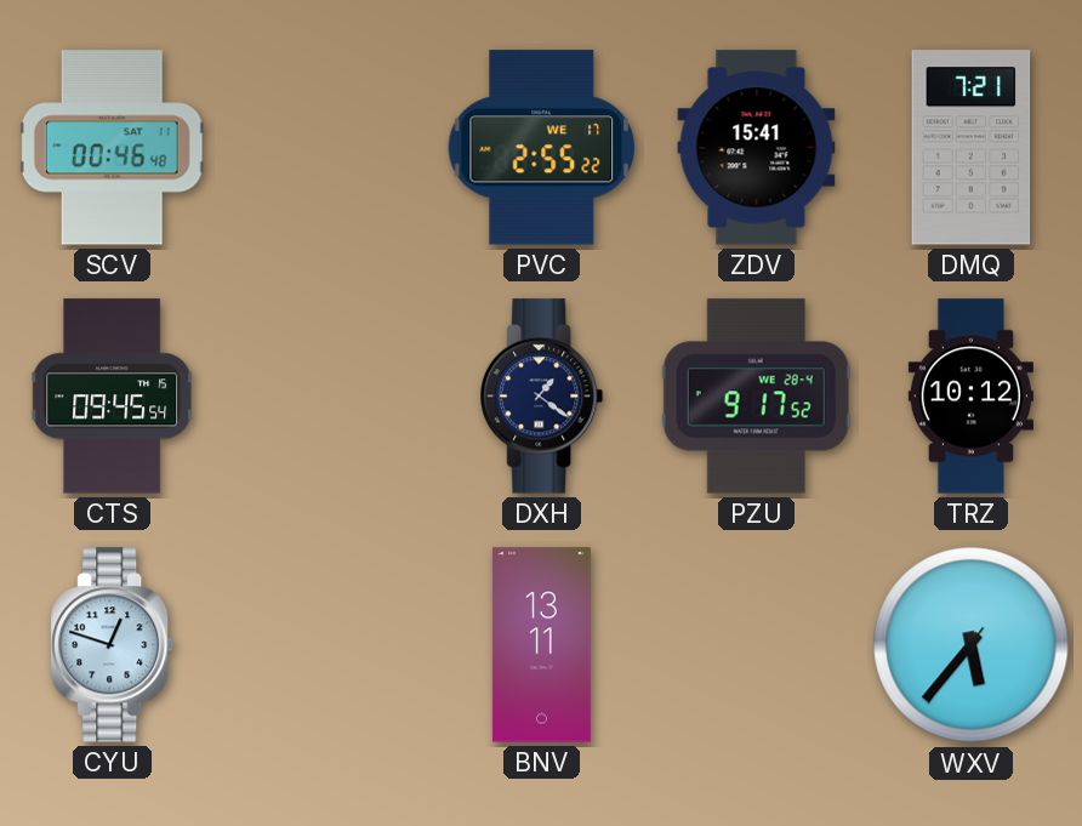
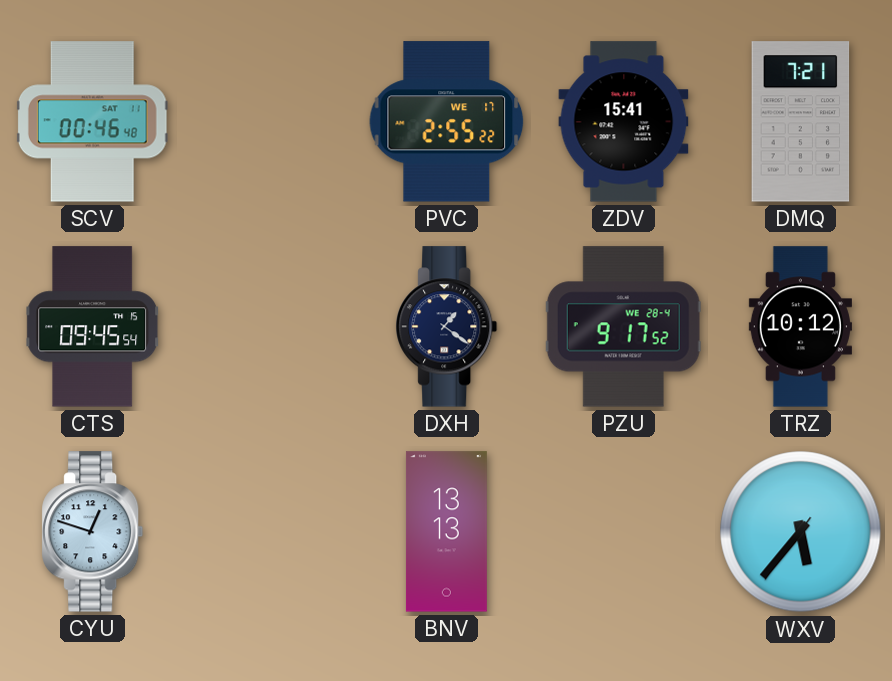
BNV: 13:11 -> 13:13
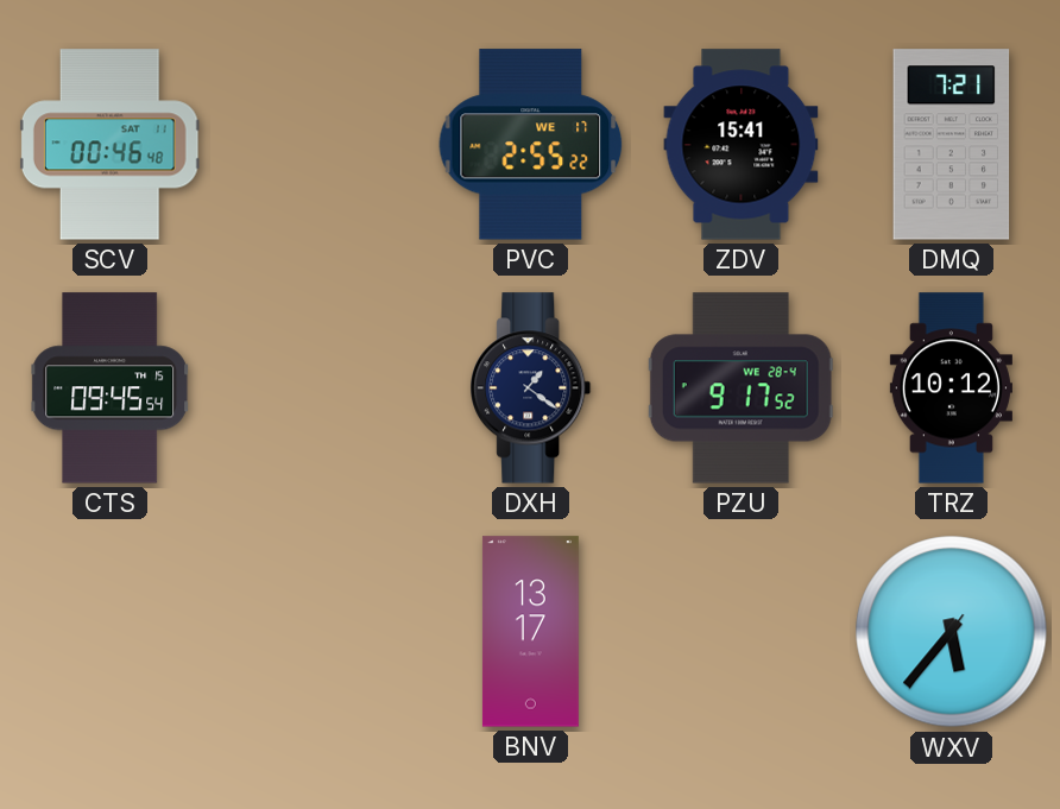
CYU: 12:48 -> none
BNV: 13:13 -> 13:17
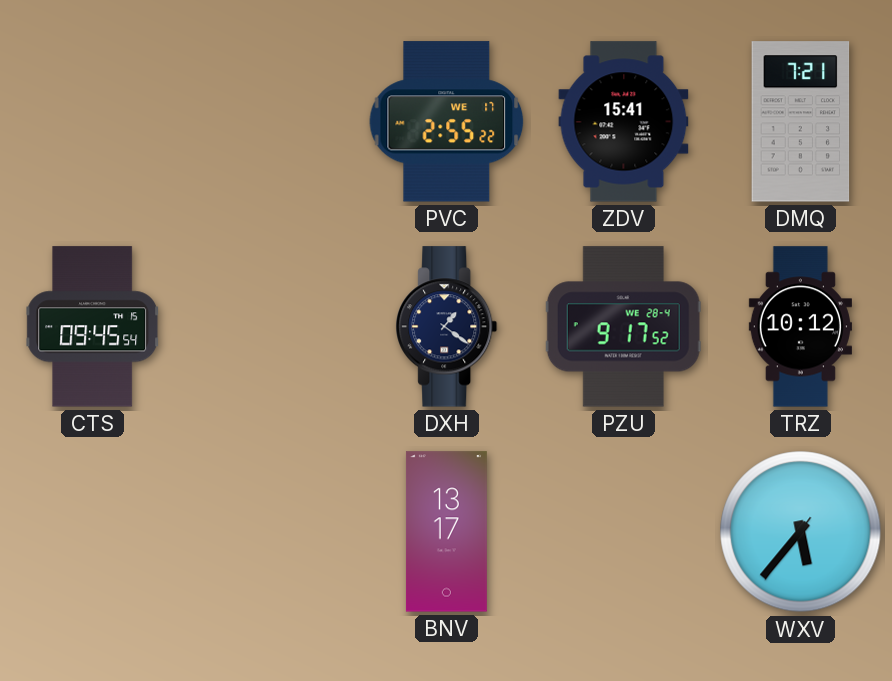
SCV: 00:46 -> none
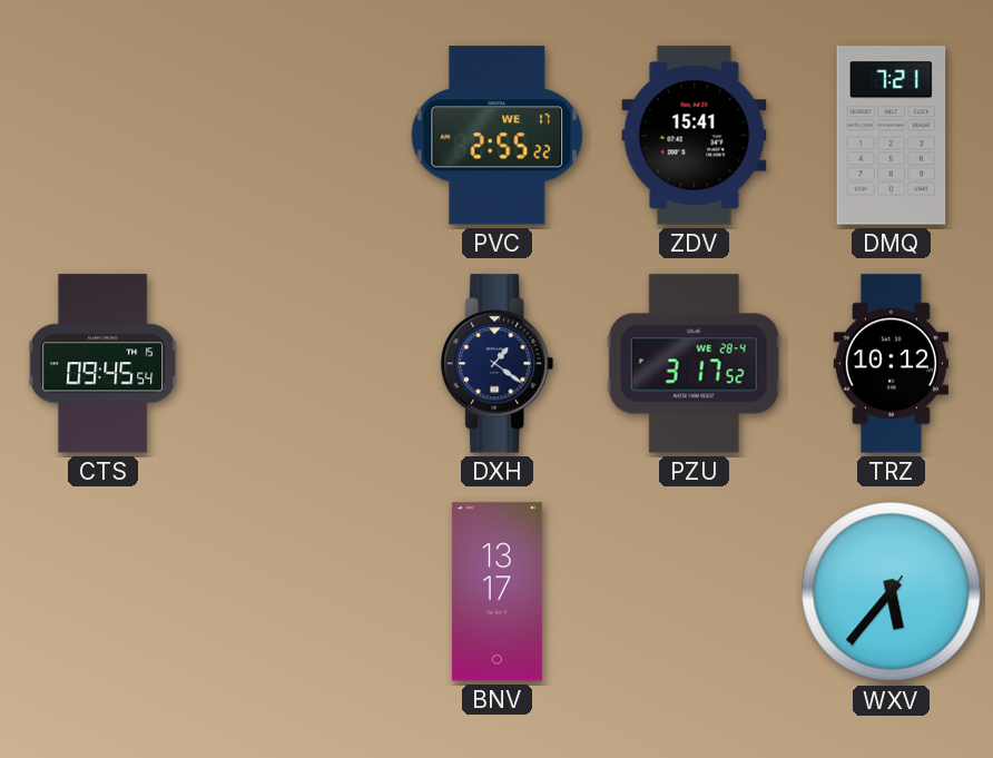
PZU: 9:17 -> 3:17
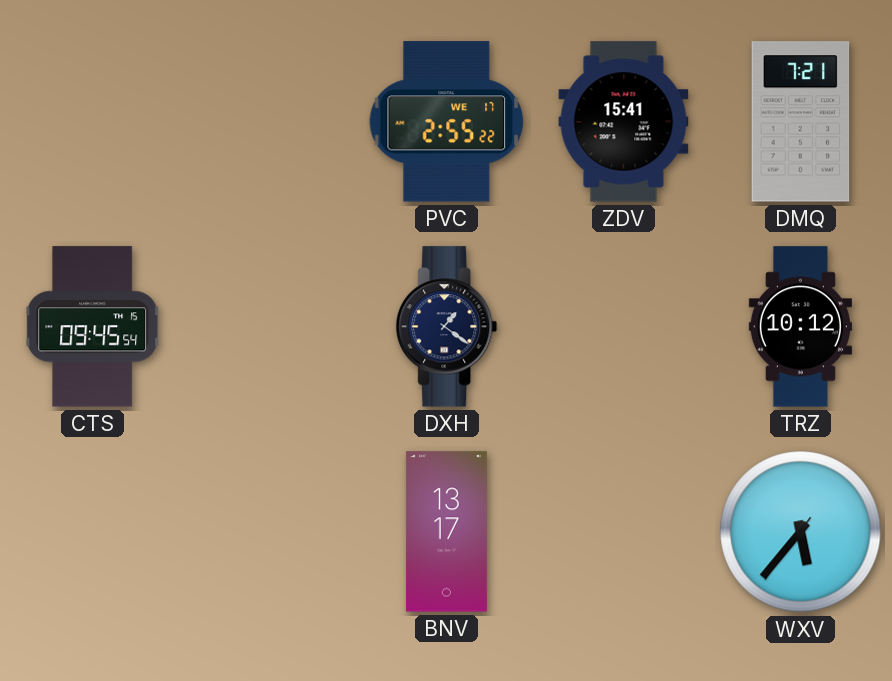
PZU: 3:17 -> none
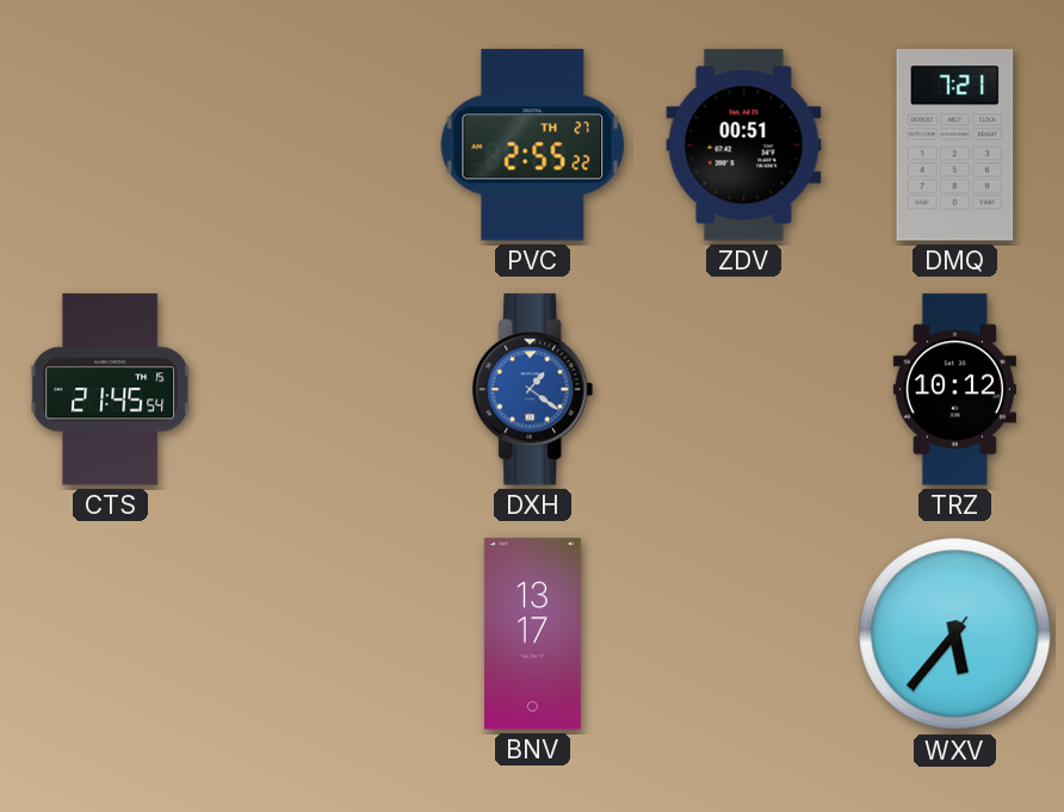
PVC date: WE 17 -> TH 27
ZDV: 15:41 -> 00:51
CTS: 09:45 -> 21:45
DXH dial: navy -> blue
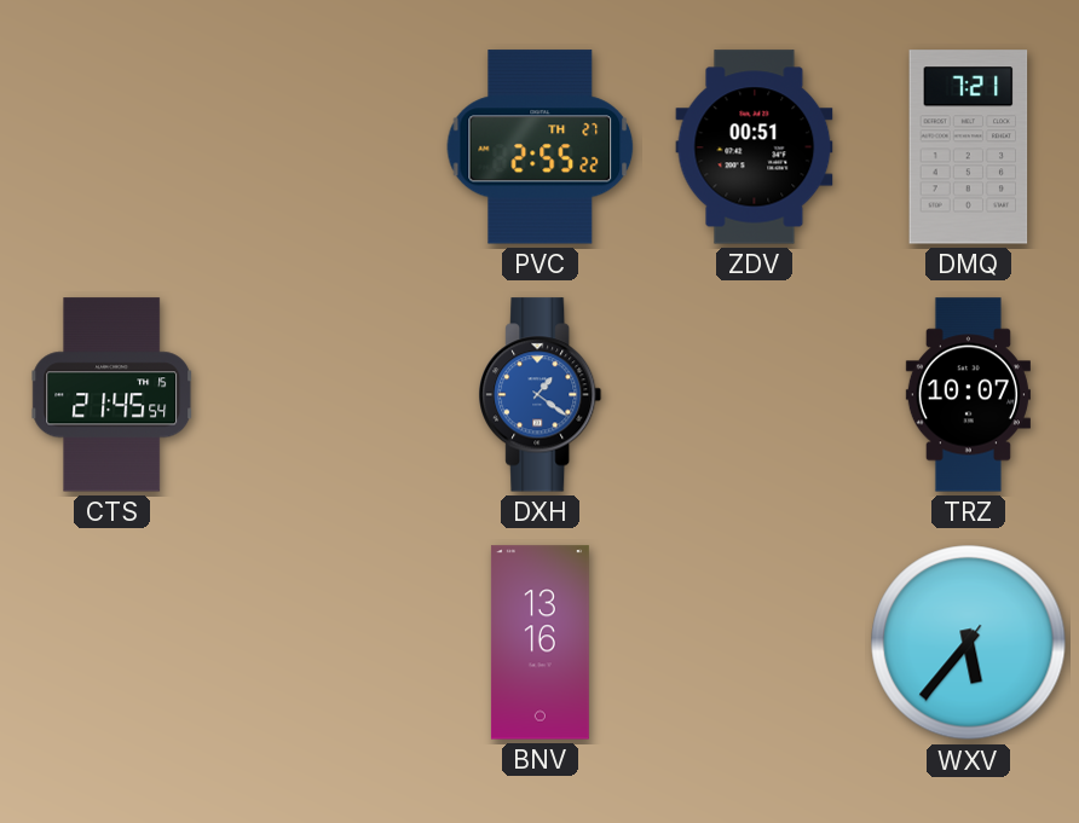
TRZ: 10:12 -> 10:07
BNV: 13:17 -> 13:16
